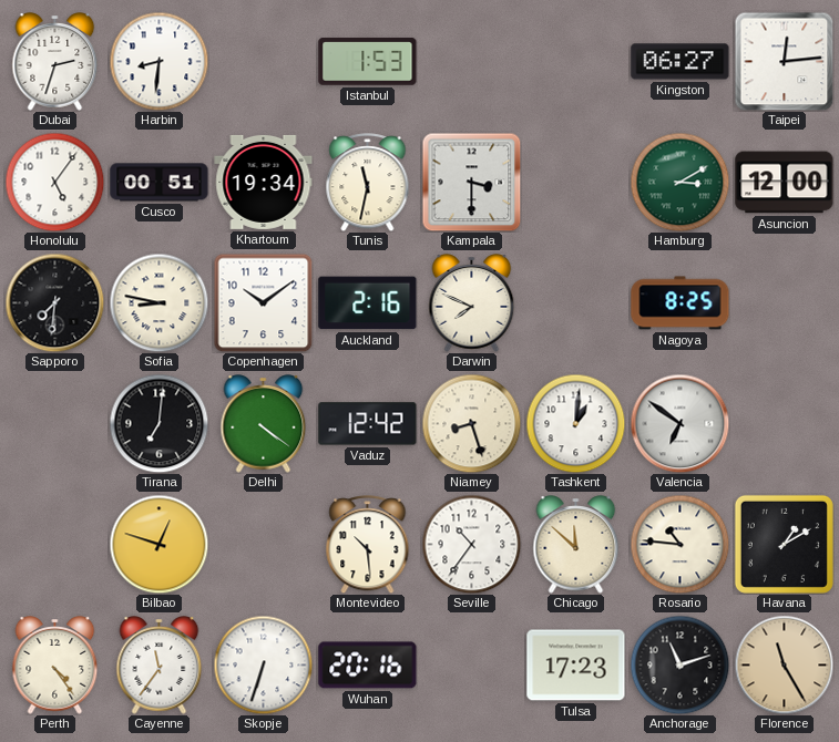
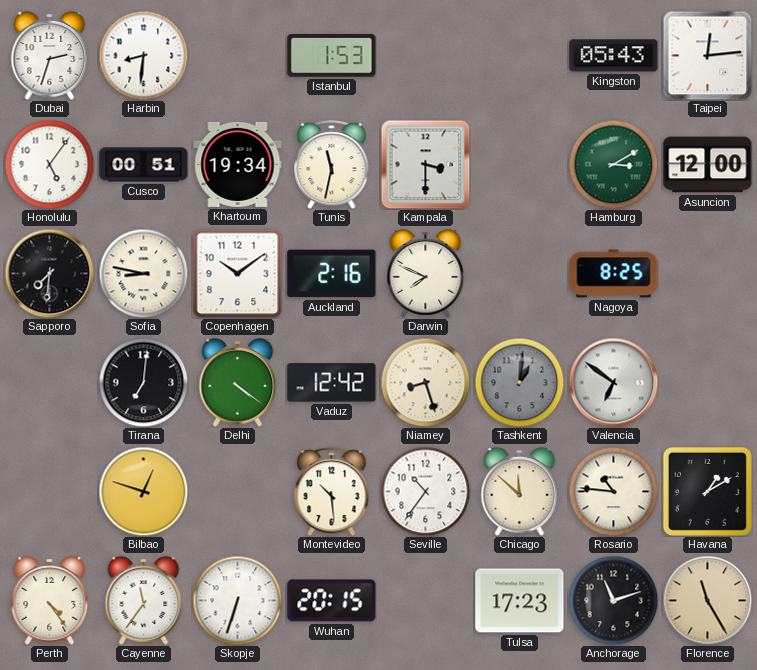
Kingston: 06:27 -> 05:43
Tashkent dial: white -> grey
Wuhan: 20:16 -> 20:15
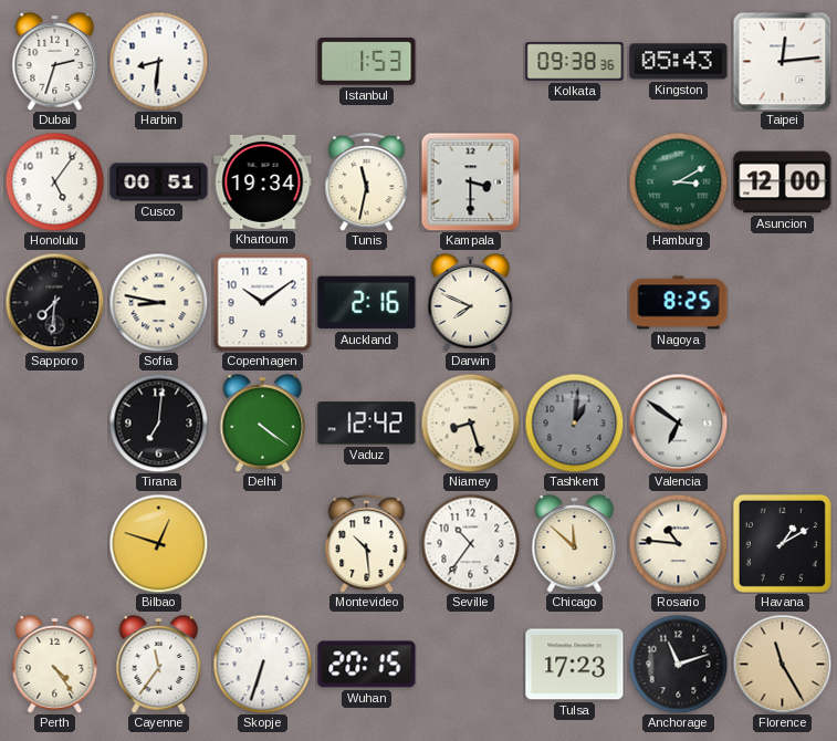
Kolkata: none -> 09:38
